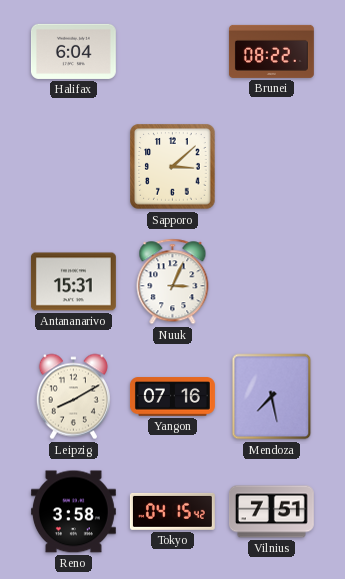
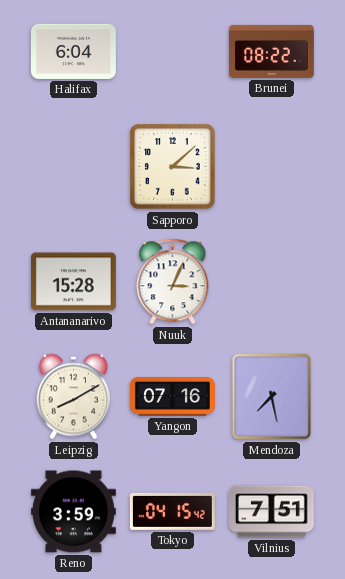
Antananarivo: 15:31 -> 15:28
Reno: 3:58 -> 3:59
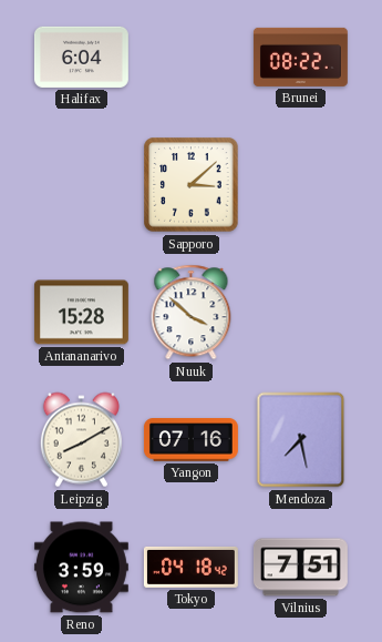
Nuuk: 3:04 -> 3:52
Tokyo: 04:15 -> 04:18
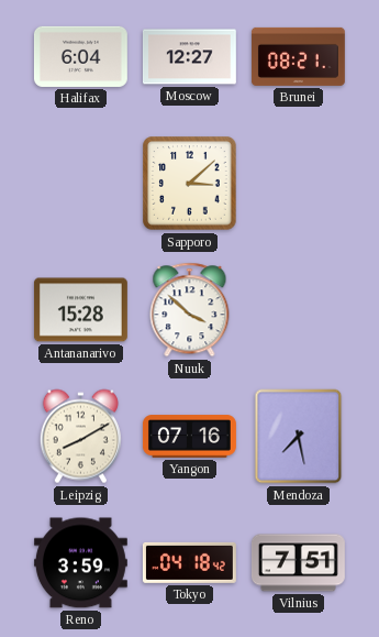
Moscow: none -> 12:27
Brunei: 08:22 -> 08:21
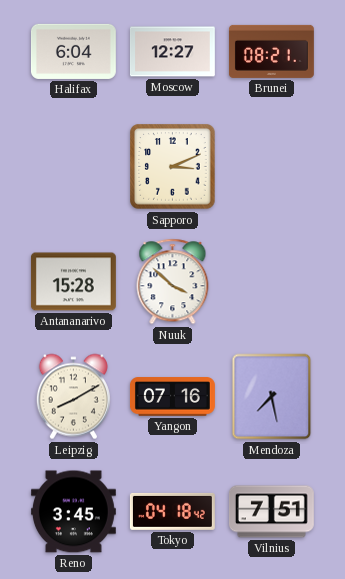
Sapporo: 3:08 -> 3:11
Reno: 3:59 -> 3:45
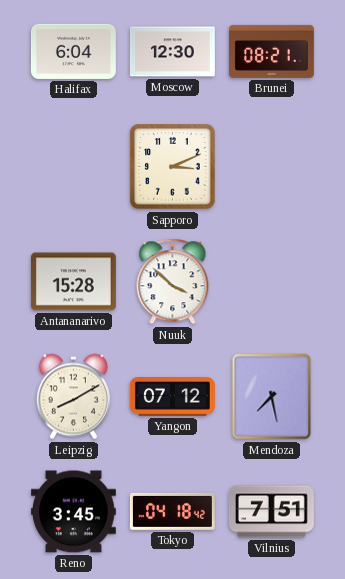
Moscow: 12:27 -> 12:30
Yangon: 07:16 -> 07:12
